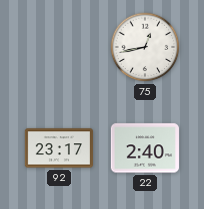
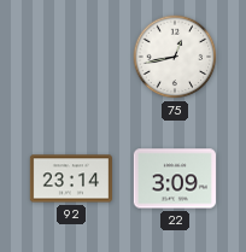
92: 23:17 -> 23:14
22: 2:40 -> 3:09
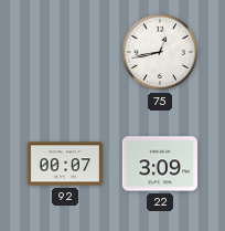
92: 23:14 -> 00:07
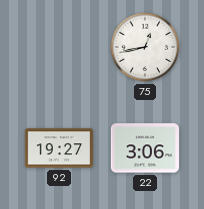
92: 00:07 -> 19:27
22: 3:09 -> 3:06
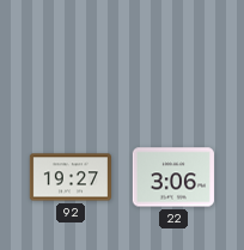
75: 12:43 -> none
